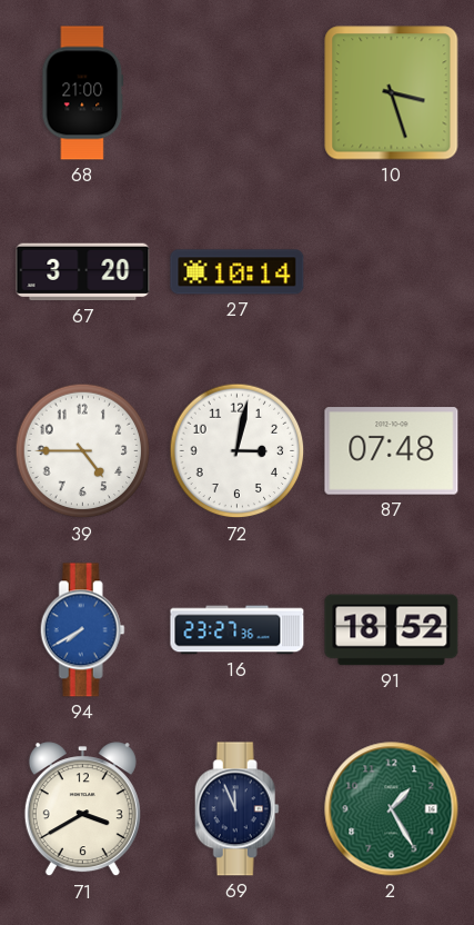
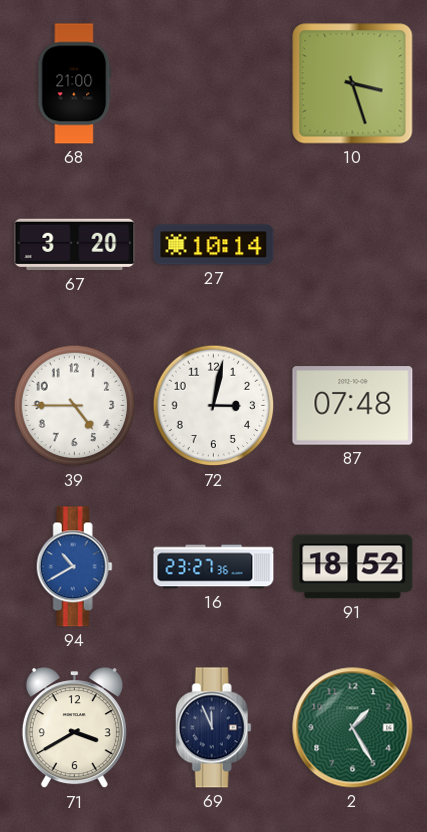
94: 7:40 -> 10:40
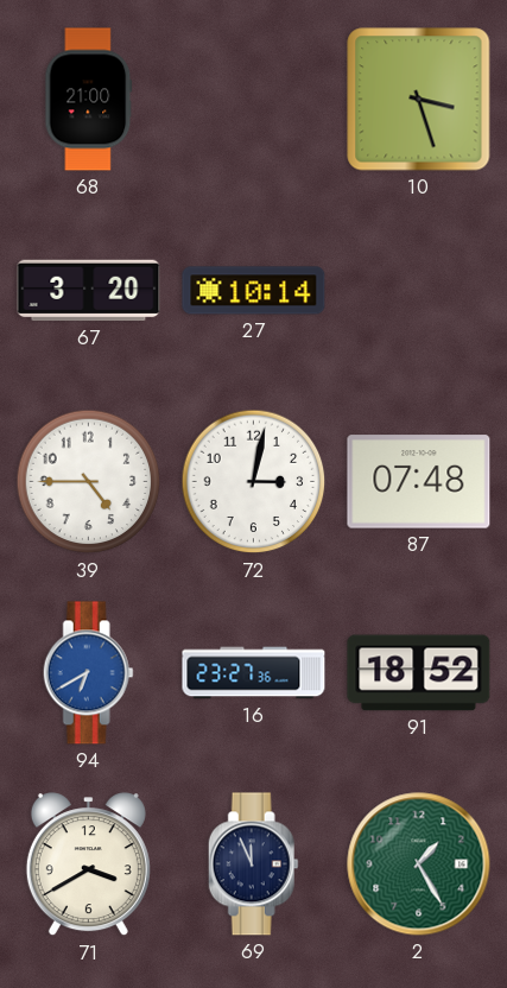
94: 10:40 -> 6:40
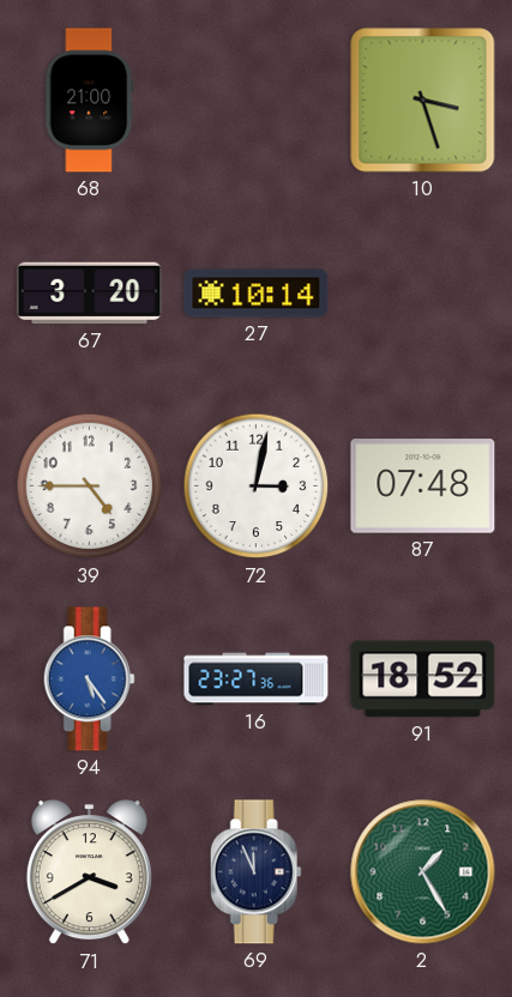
94: 6:40 -> 5:24
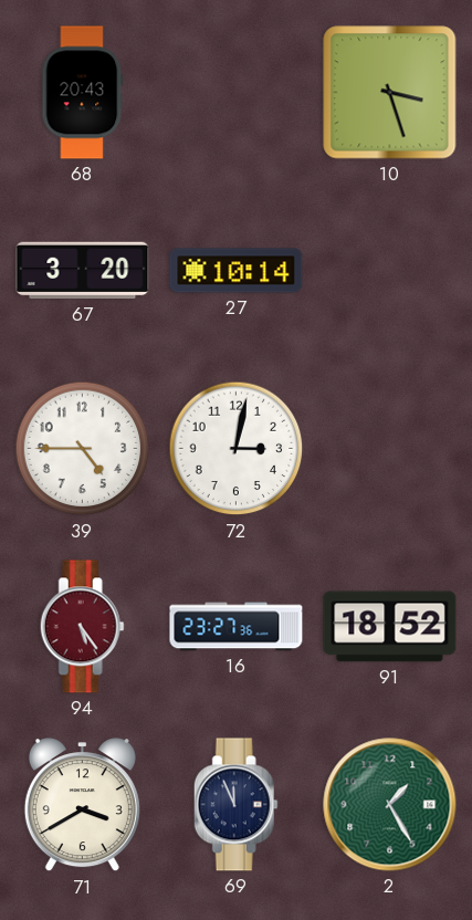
68: 21:00 -> 20:43
87: 07:48 -> none
94 dial: blue -> burgundy
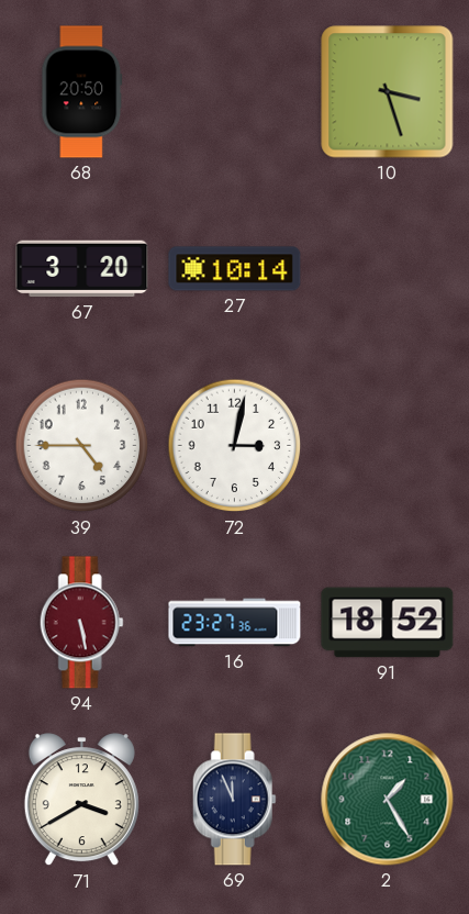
68: 20:43 -> 20:50
94: 5:24 -> 5:28
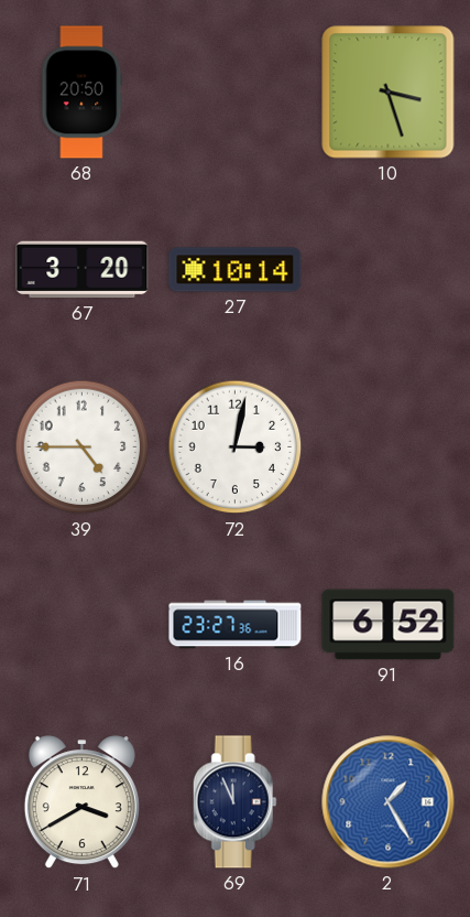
94: 5:28 -> none
91: 18:52 -> 6:52
2 dial: green -> blue
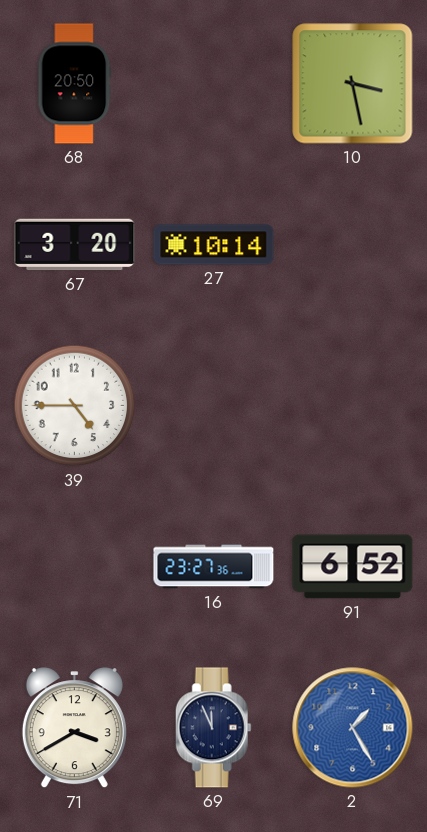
10: 3:27 -> 3:28
72: 3:02 -> none
